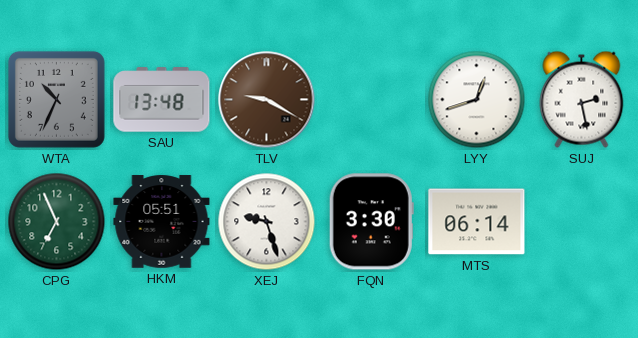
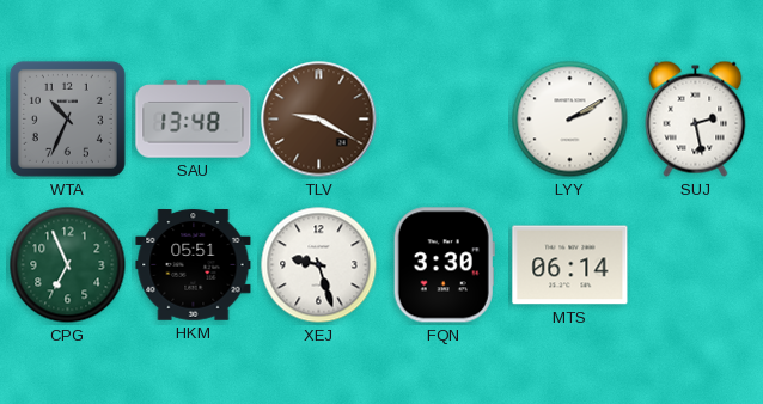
LYY: 12:42 -> 2:10
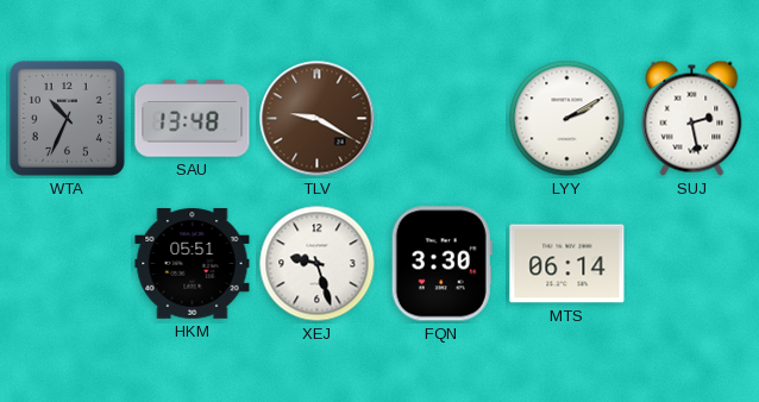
CPG: 6:56 -> none
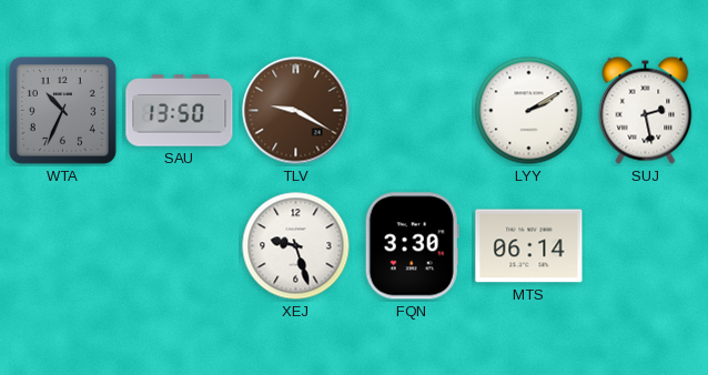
SAU: 13:48 -> 13:50
HKM: 05:51 -> none
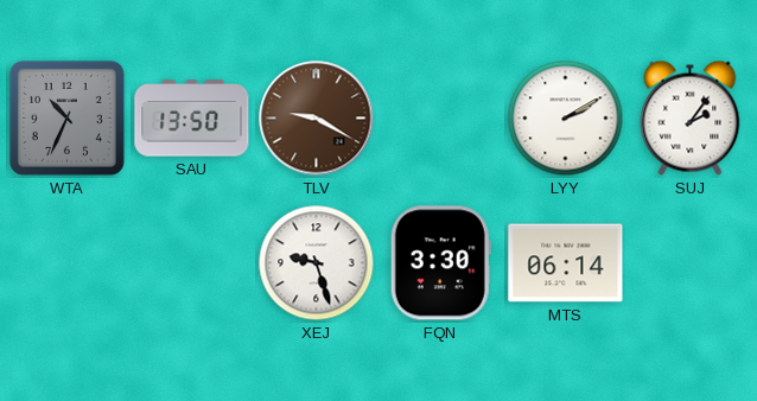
SUJ: 2:28 -> 2:06
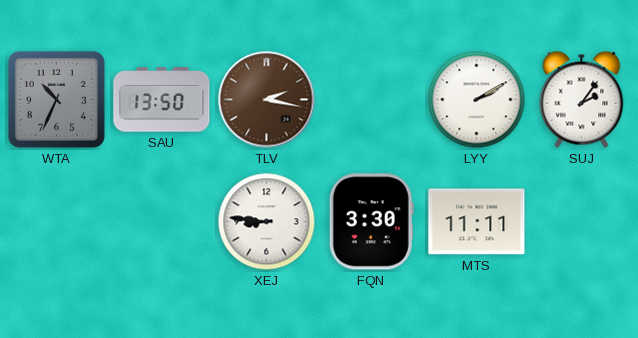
TLV: 9:20 -> 2:17
XEJ: 9:27 -> 8:46
MTS: 06:14 -> 11:11
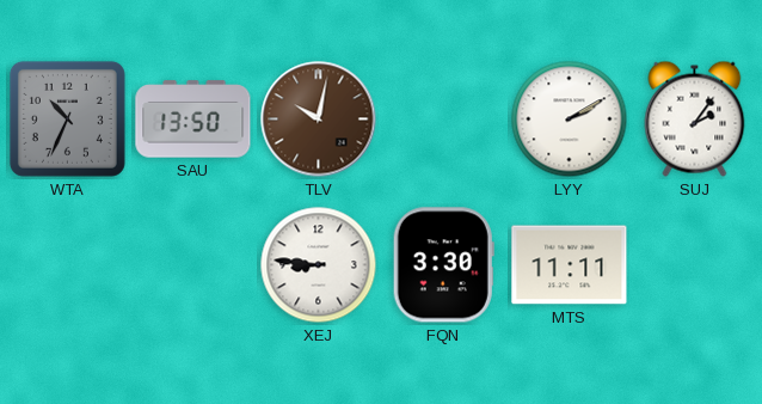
TLV: 2:17 -> 10:02
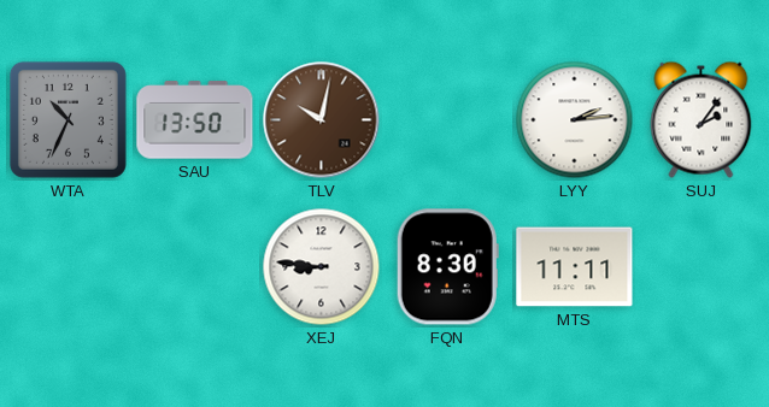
LYY: 2:10 -> 2:14
FQN: 3:30 -> 8:30
